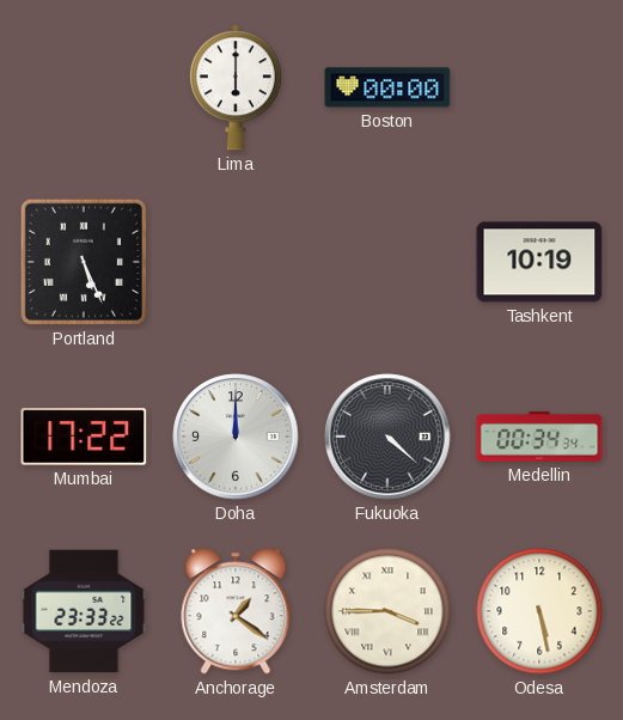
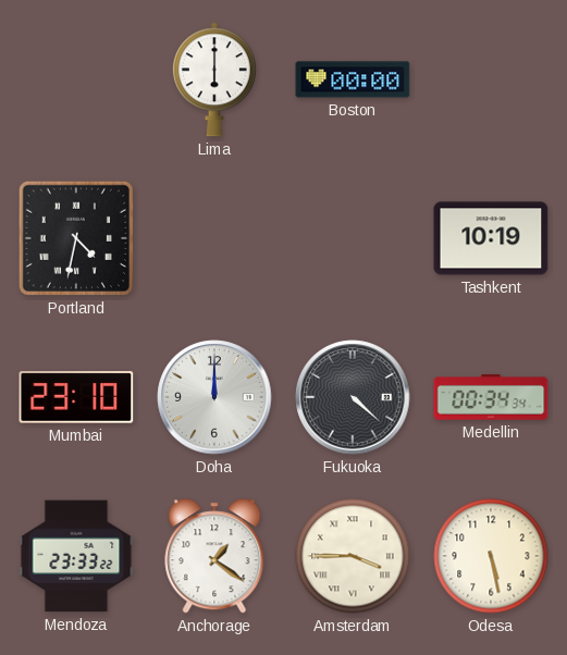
Portland: 5:26 -> 4:32
Mumbai: 17:22 -> 23:10
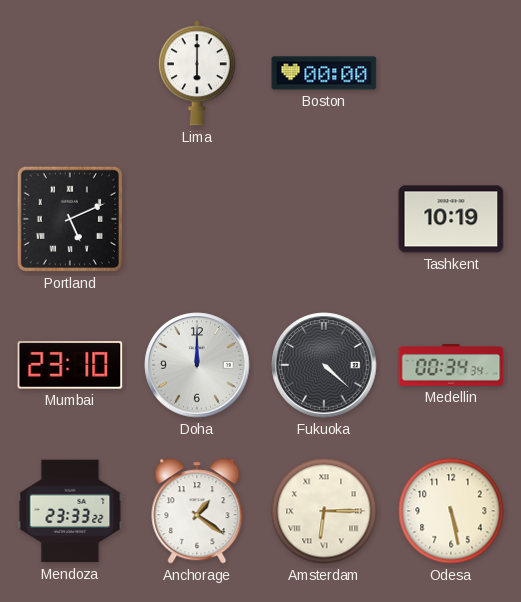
Portland: 4:32 -> 5:11
Amsterdam: 3:45 -> 6:15
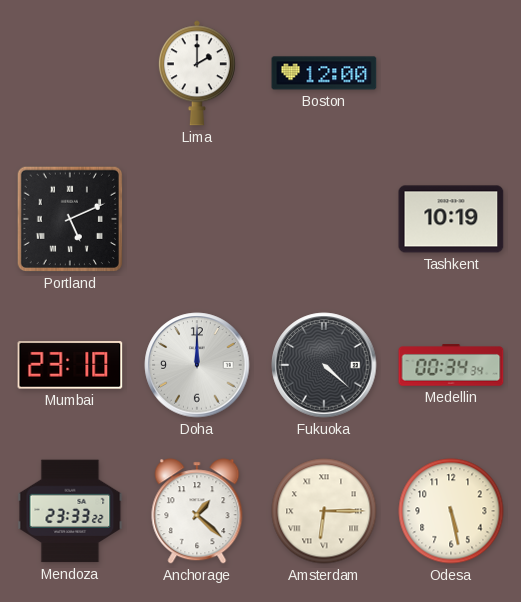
Lima: 6:00 -> 2:00
Boston: 00:00 -> 12:00
Anchorage: 1:21 -> 1:22
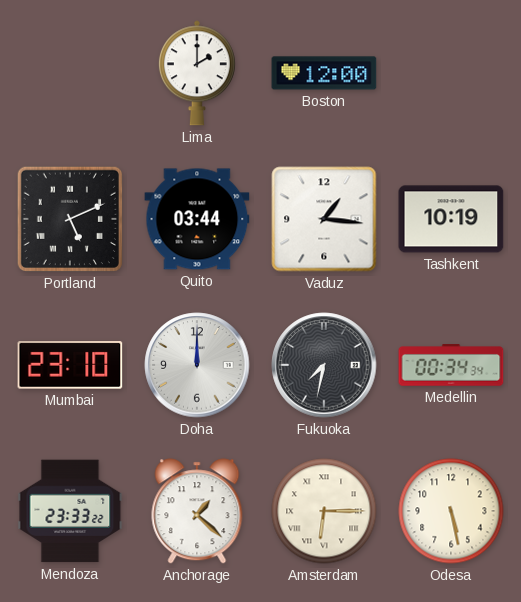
Quito: none -> 03:44
Vaduz: none -> 1:16
Fukuoka: 4:22 -> 7:32
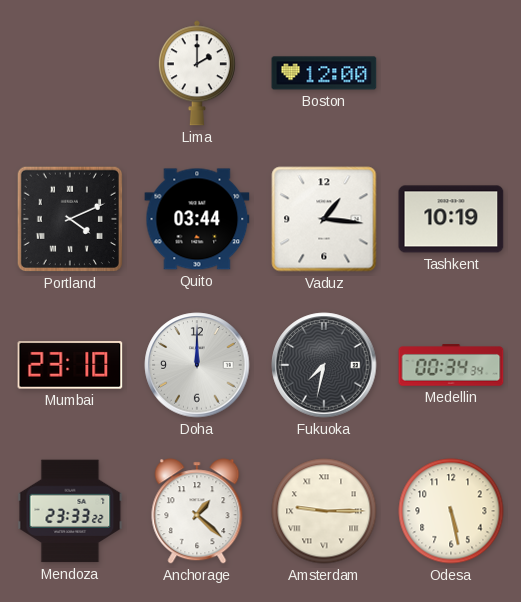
Portland: 5:11 -> 4:11
Amsterdam: 6:15 -> 9:15
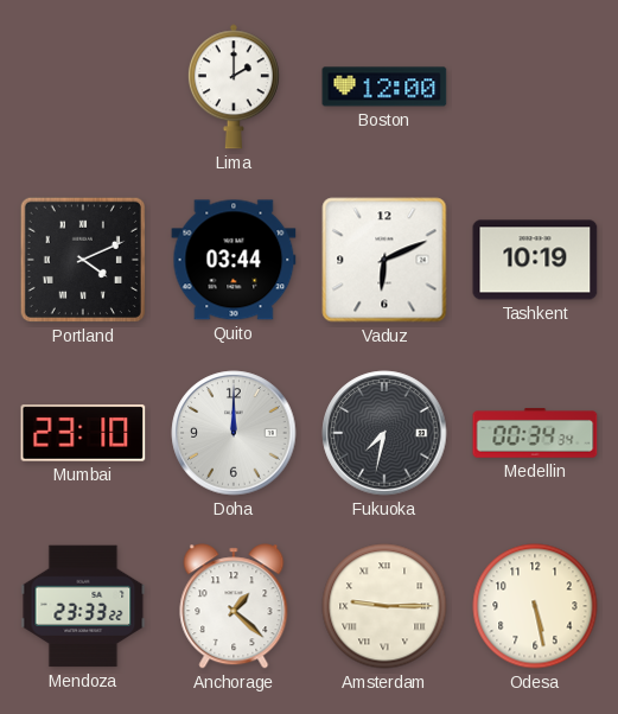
Vaduz: 1:16 -> 6:11
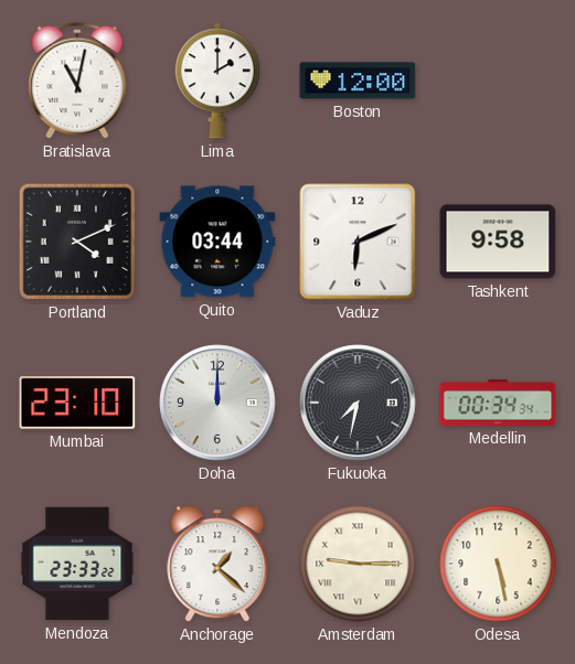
Bratislava: none -> 11:02
Tashkent: 10:19 -> 9:58
